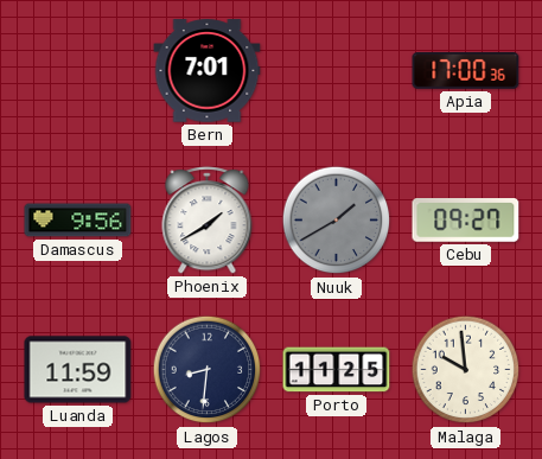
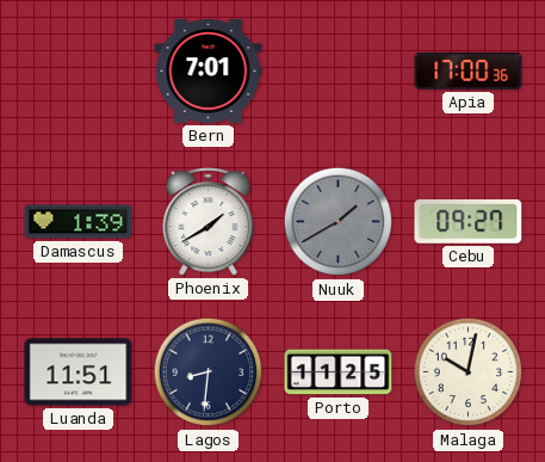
Damascus: 9:56 -> 1:39
Luanda: 11:59 -> 11:51
Malaga: 9:59 -> 10:02
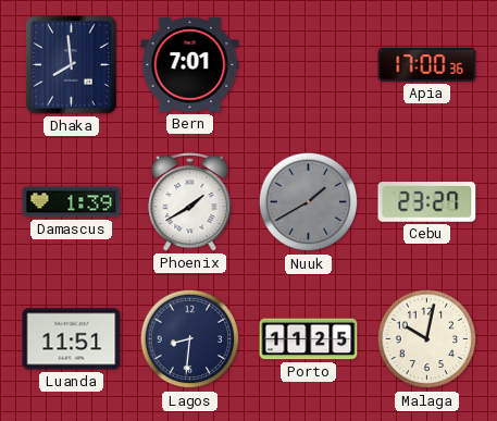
Dhaka: none -> 7:59
Cebu: 09:27 -> 23:27
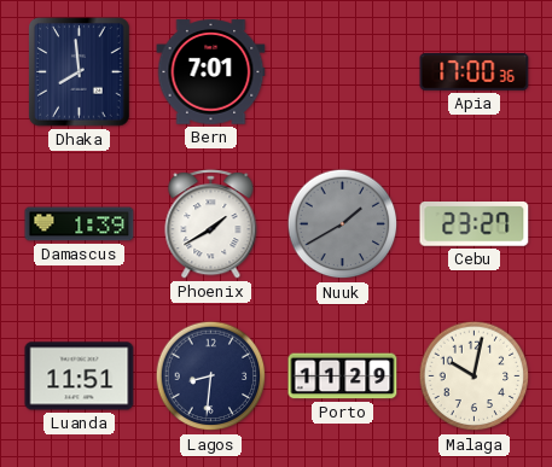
Porto: 11:25 -> 11:29
